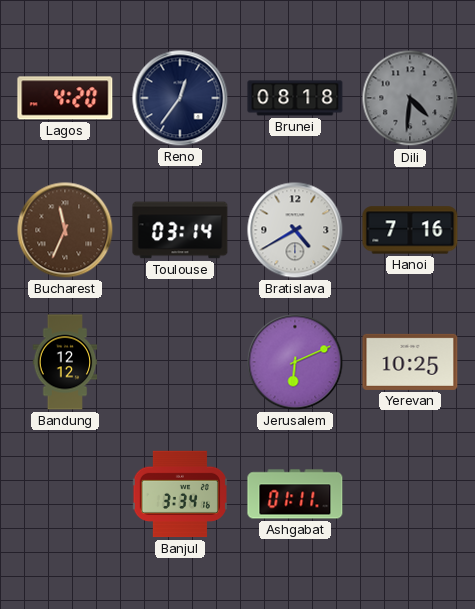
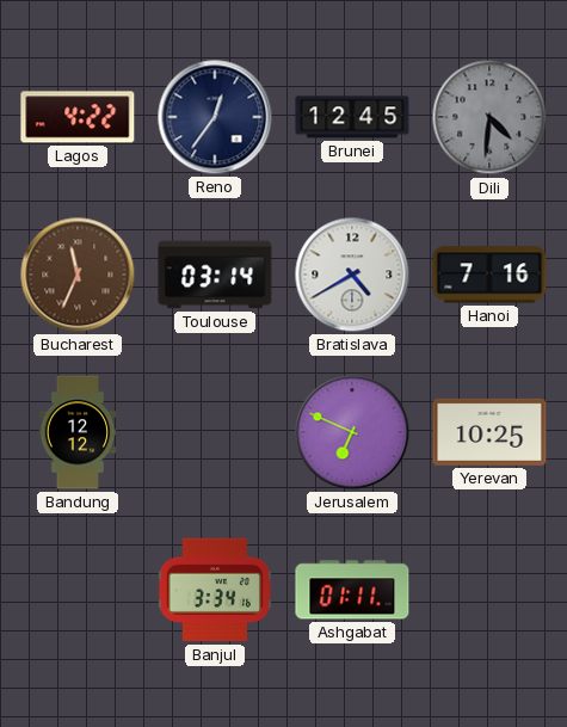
Lagos: 4:20 -> 4:22
Brunei: 08:18 -> 12:45
Jerusalem: 6:11 -> 6:49
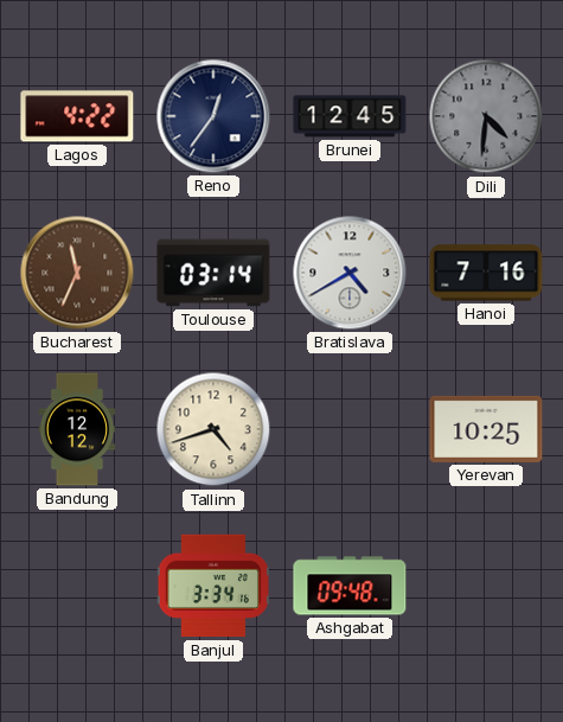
Tallinn: none -> 4:42
Jerusalem: 6:49 -> none
Ashgabat: 01:11 -> 09:48
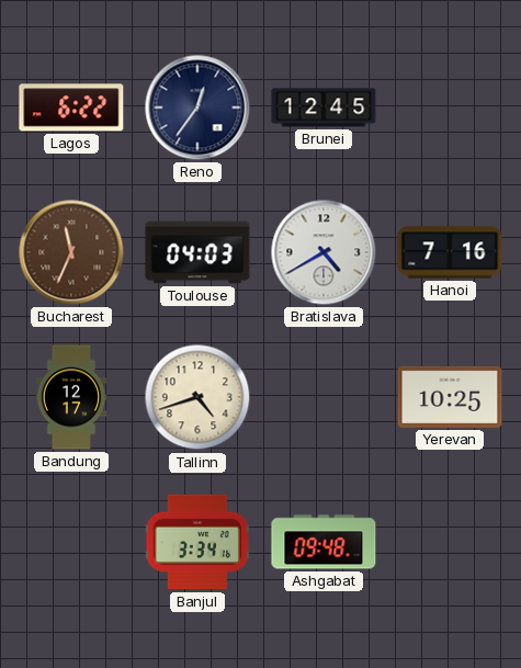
Lagos: 4:22 -> 6:22
Dili: 4:31 -> none
Toulouse: 03:14 -> 04:03
Bandung: 12:12 -> 12:17
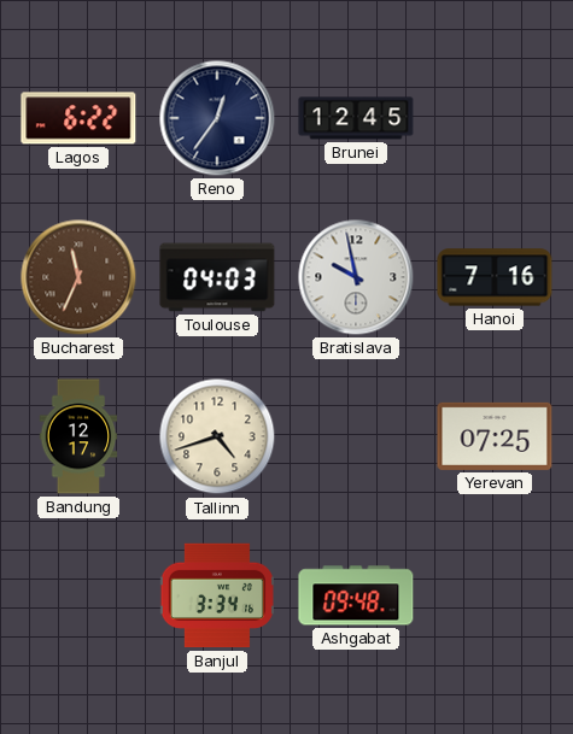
Bratislava: 4:40 -> 9:58
Yerevan: 10:25 -> 07:25
